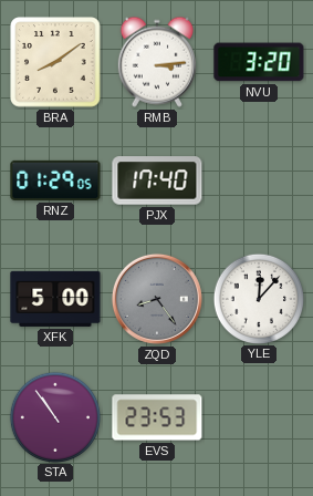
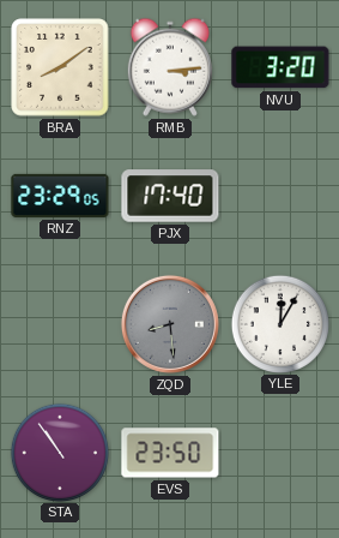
RNZ: 01:29 -> 23:29
XFK: 5:00 -> none
ZQD: 8:24 -> 8:29
YLE: 12:07 -> 12:05
EVS: 23:53 -> 23:50
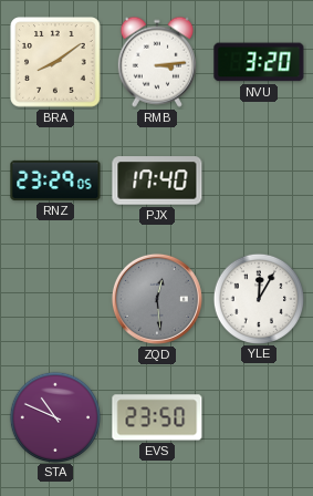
ZQD: 8:29 -> 12:29
STA: 10:54 -> 10:49
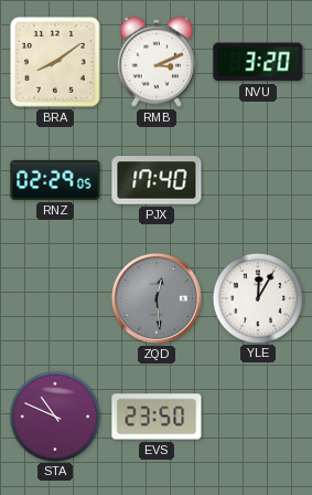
RMB: 3:14 -> 3:11
RNZ: 23:29 -> 02:29
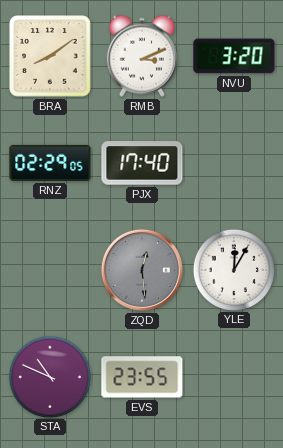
EVS: 23:50 -> 23:55
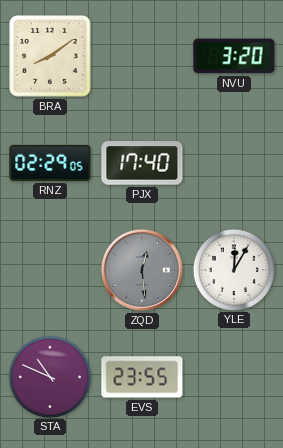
RMB: 3:11 -> none
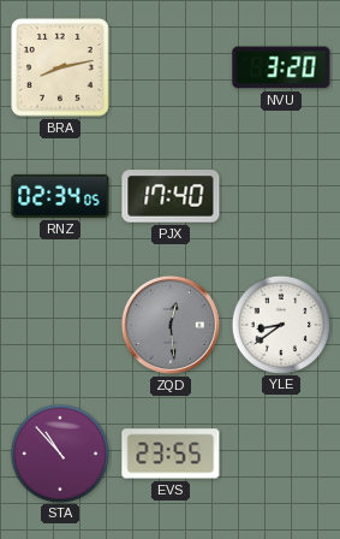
BRA: 8:09 -> 8:13
RNZ: 02:29 -> 02:34
YLE: 12:05 -> 8:39
STA: 10:49 -> 10:53
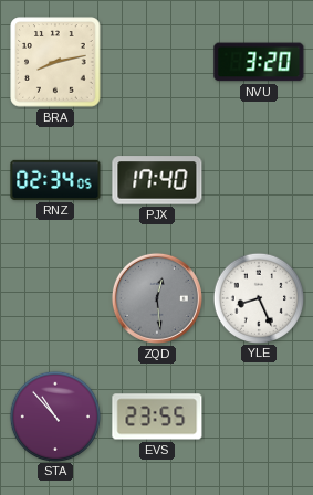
YLE: 8:39 -> 8:26
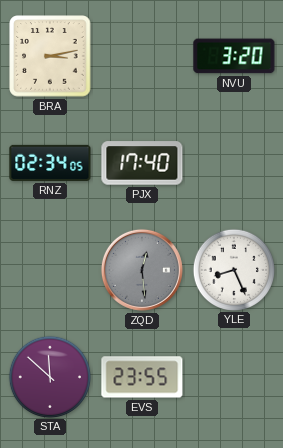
BRA: 8:13 -> 3:13
STA: 10:53 -> 11:52
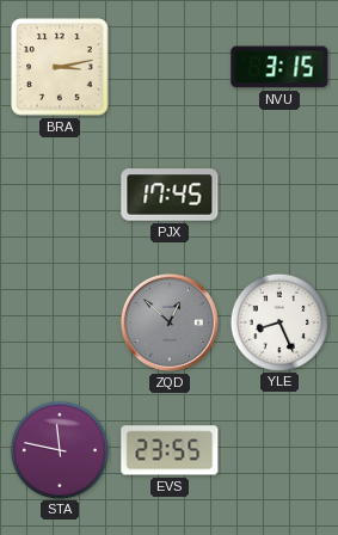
NVU: 3:20 -> 3:15
RNZ: 02:34 -> none
PJX: 17:40 -> 17:45
ZQD: 12:29 -> 12:52
STA: 11:52 -> 11:47
